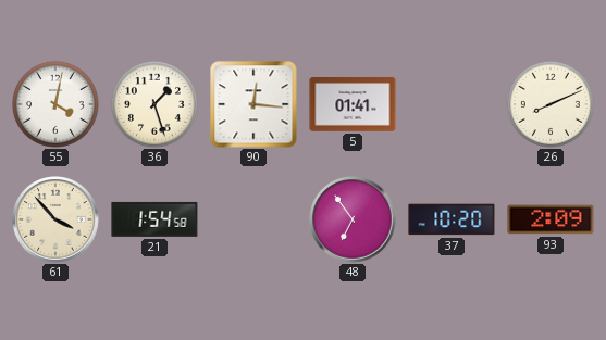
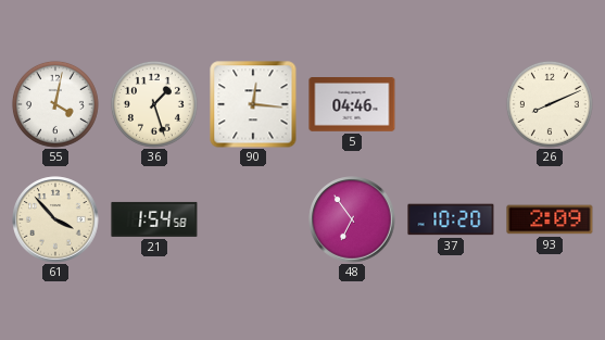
5: 01:41 -> 04:46
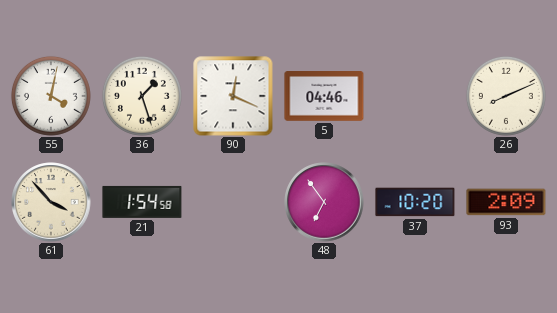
90: 12:16 -> 12:19
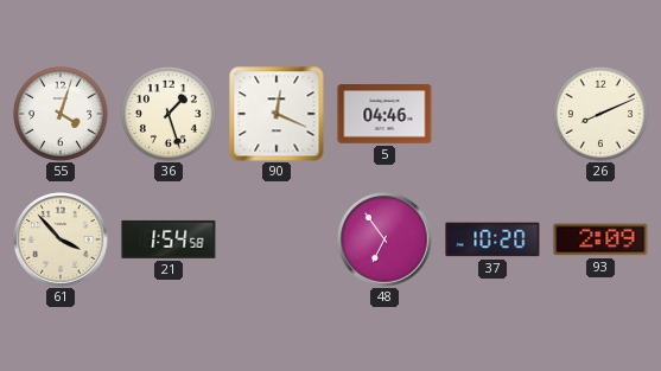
55: 4:02 -> 4:03
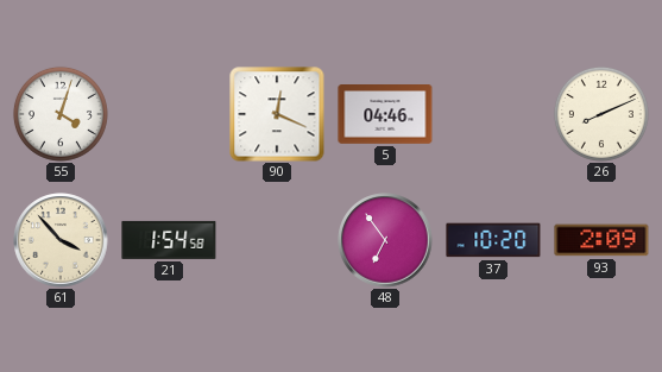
36: 1:27 -> none
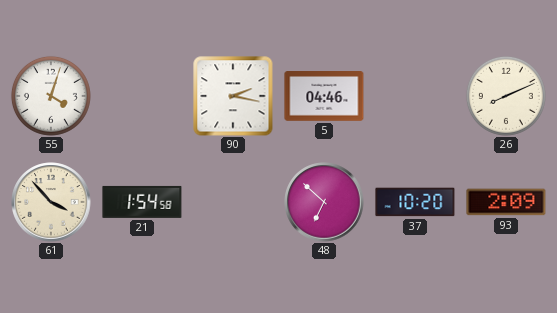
90: 12:19 -> 2:17
48: 6:54 -> 6:52
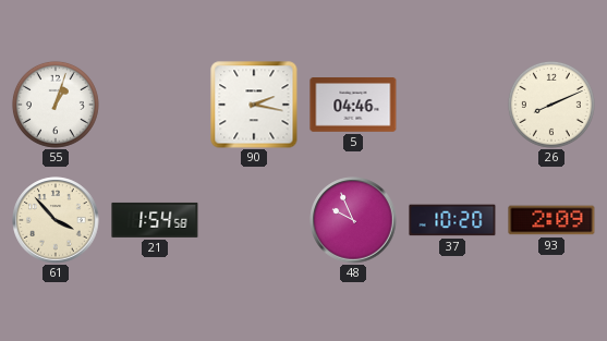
55: 4:03 -> 1:03
48: 6:52 -> 9:56
